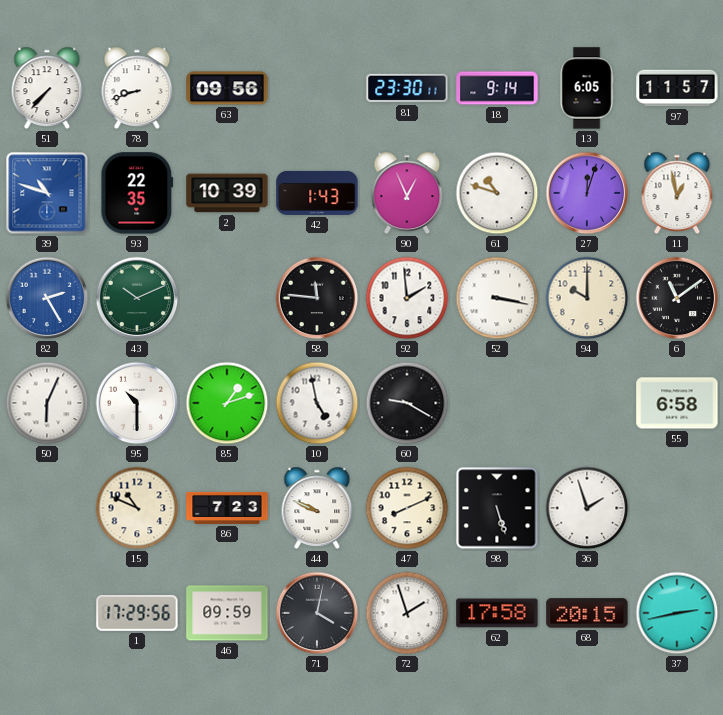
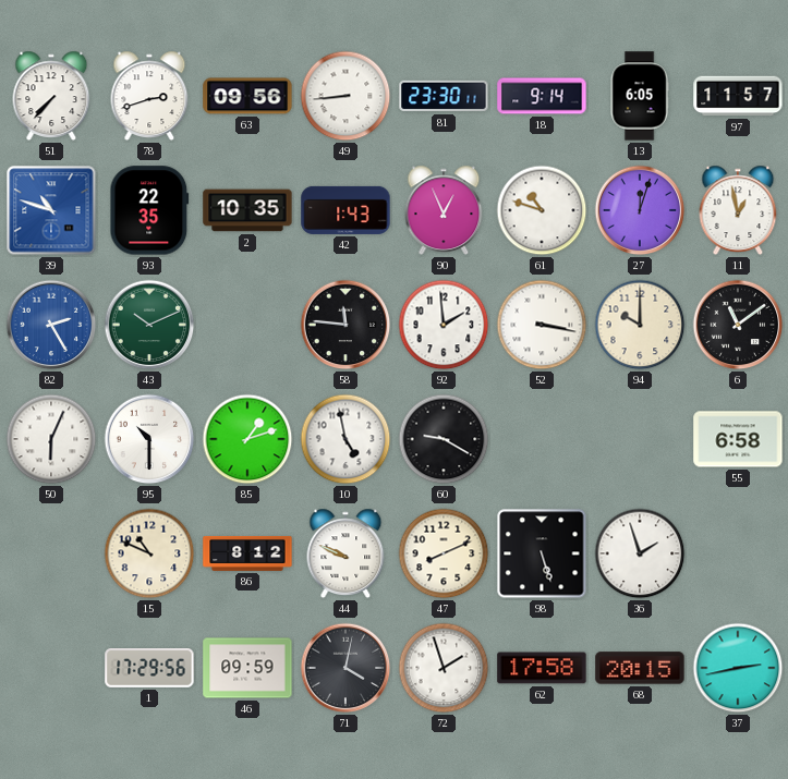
78: 8:42 -> 2:42
49: none -> 8:44
2: 10:39 -> 10:35
86: 7:23 -> 8:12
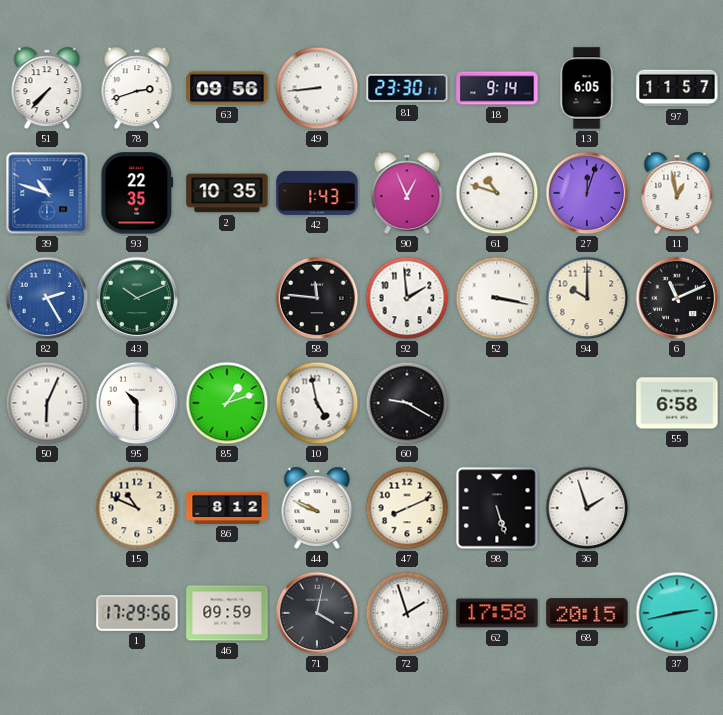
6: 11:09 -> 11:11
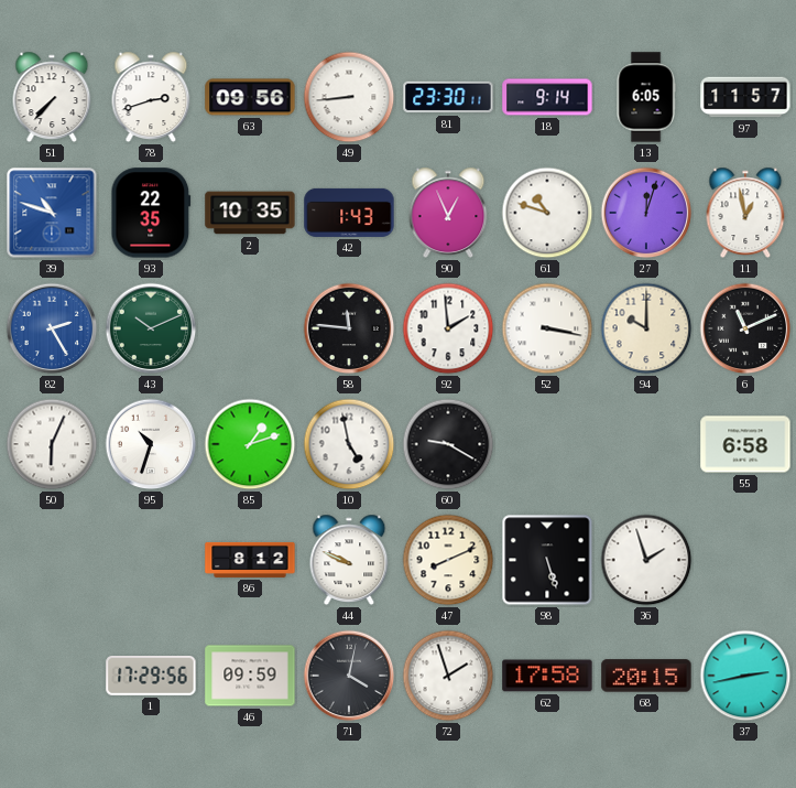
95: 10:30 -> 10:33
15: 10:49 -> none
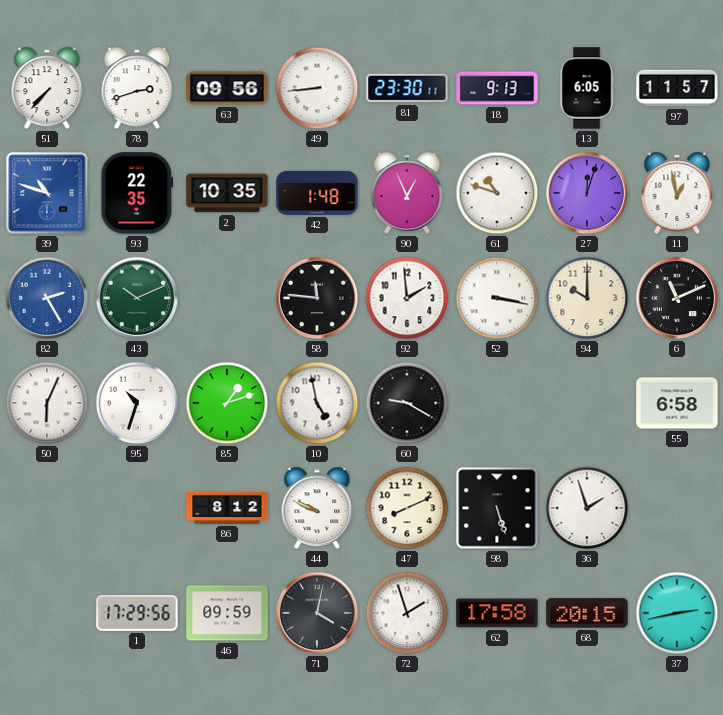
18: 9:14 -> 9:13
42: 1:43 -> 1:48
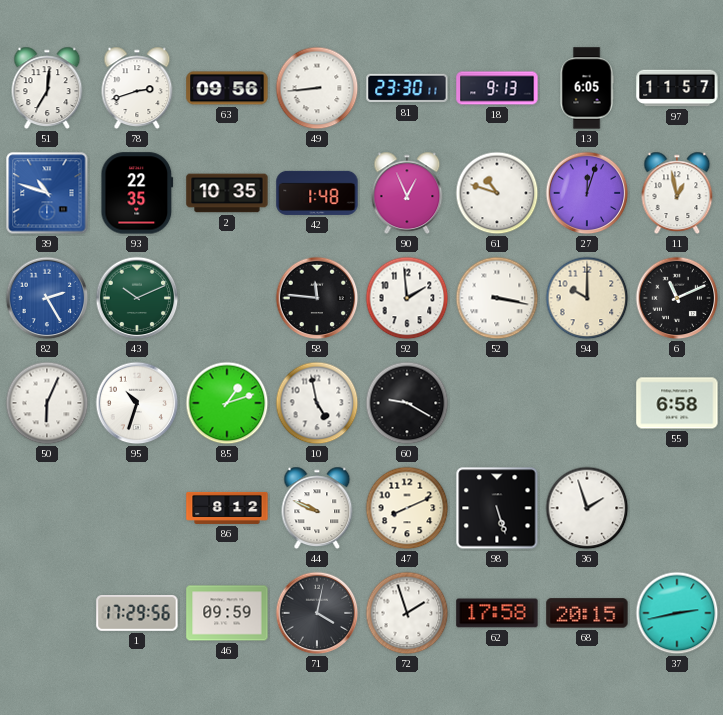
51: 7:37 -> 7:01
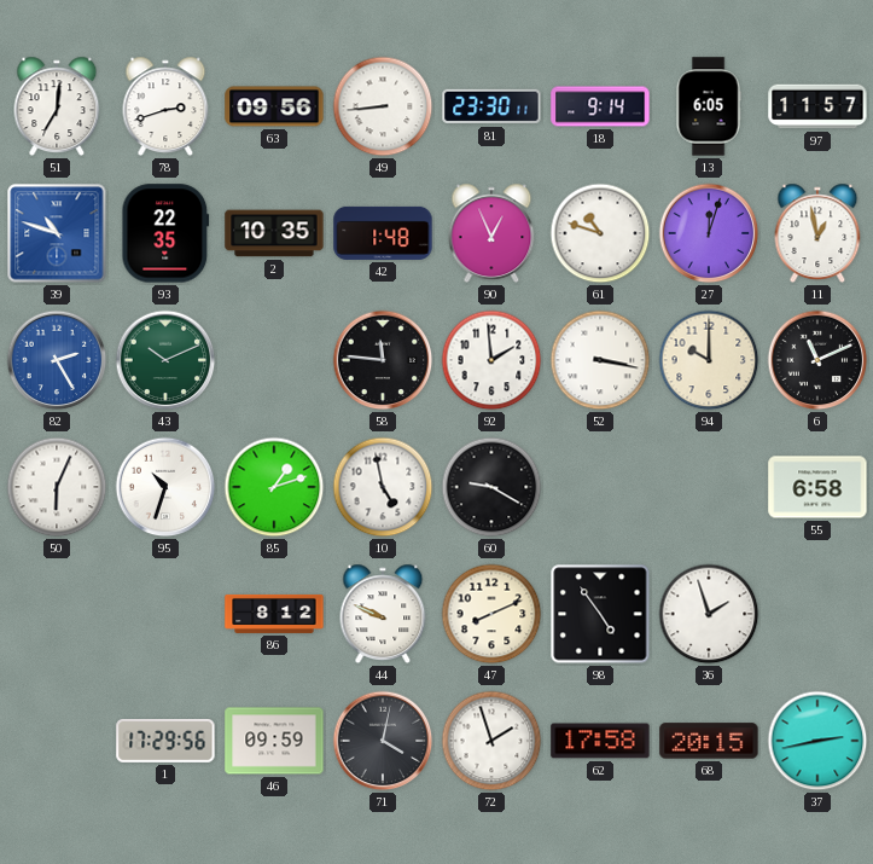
18: 9:13 -> 9:14
98: 5:27 -> 4:54
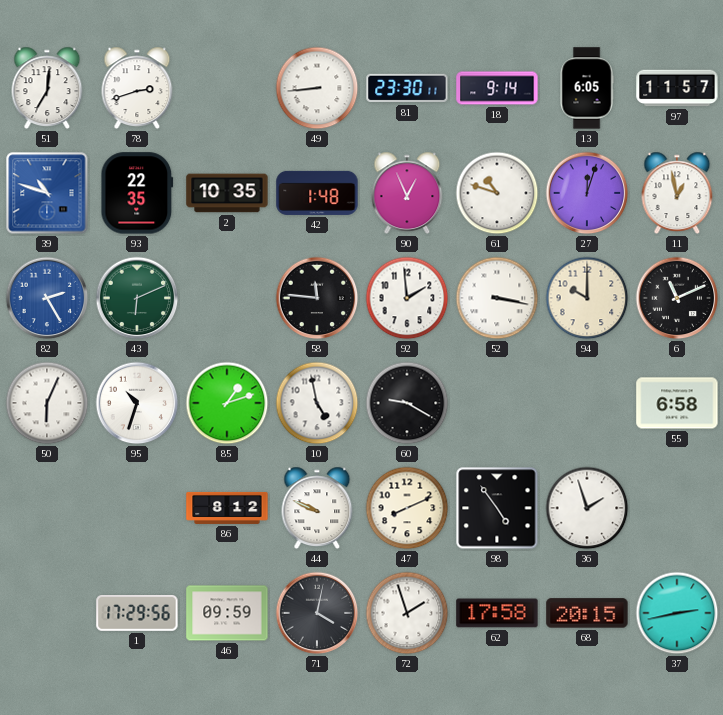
63: 09:56 -> none
43: 10:11 -> 6:11
